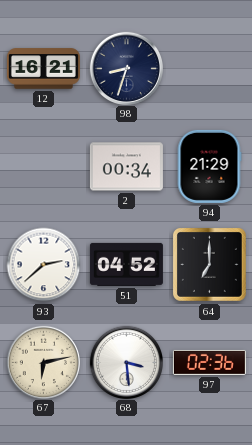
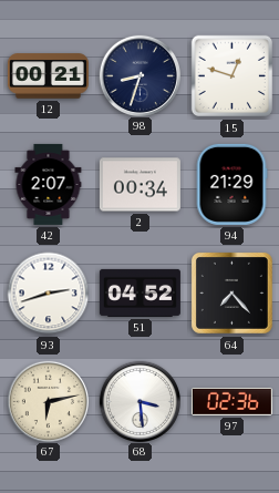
12: 16:21 -> 00:21
15: none -> 12:48
42: none -> 2:07
93: 2:38 -> 2:42
64: 7:00 -> 7:23
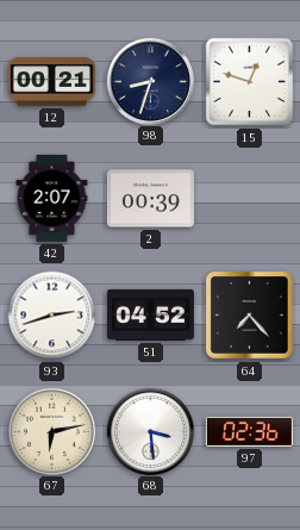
2: 00:34 -> 00:39
94: 21:29 -> none
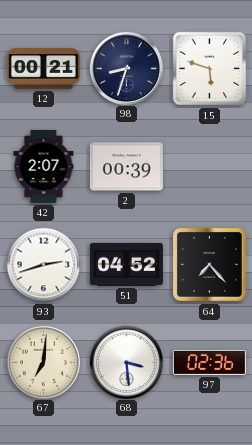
15: 12:48 -> 5:48
67: 6:13 -> 7:01
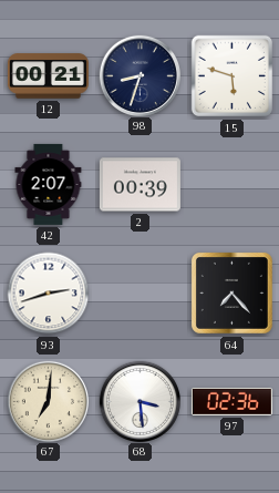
51: 04:52 -> none
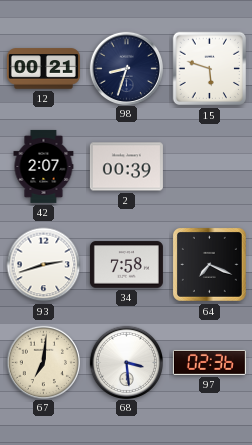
34: none -> 7:58
64: 7:23 -> 7:19
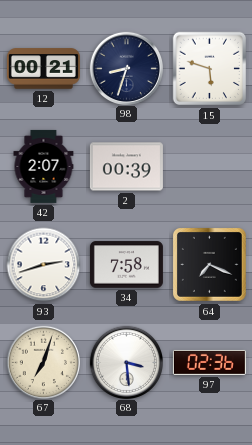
67: 7:01 -> 7:03
